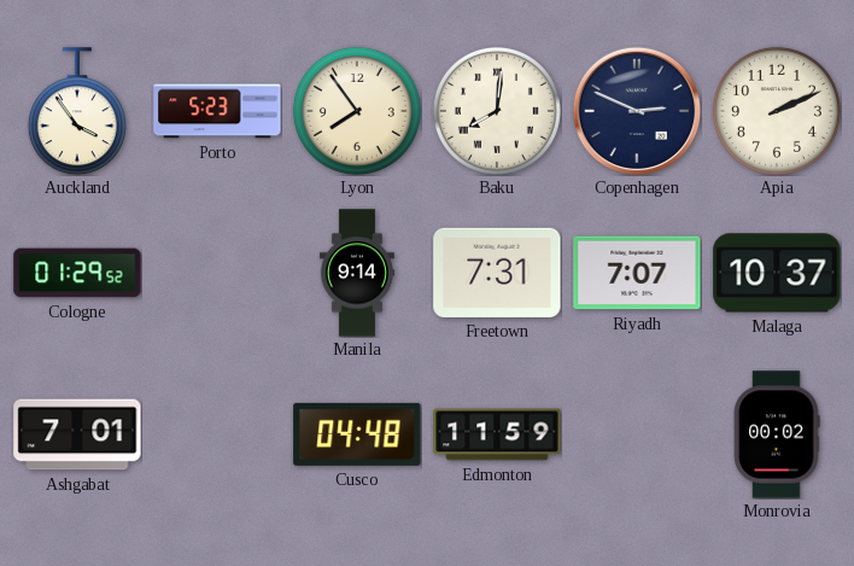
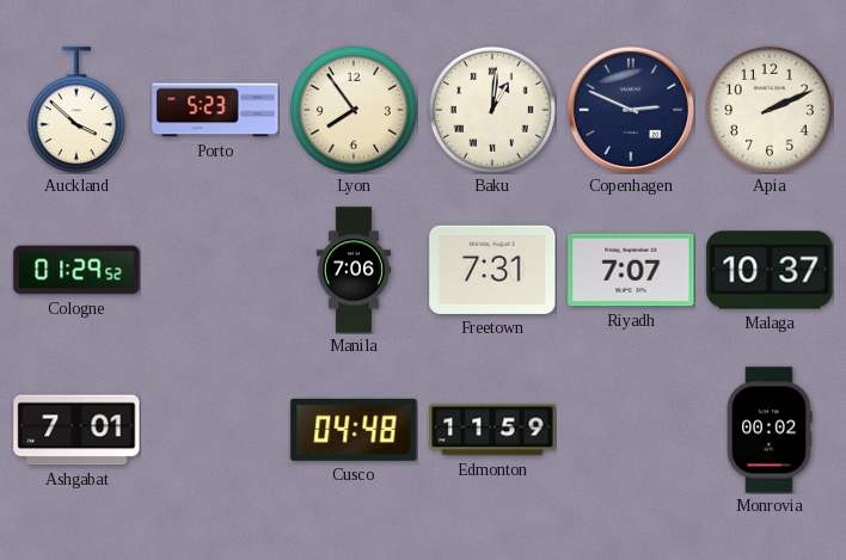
Auckland: 3:54 -> 3:52
Baku: 8:01 -> 1:01
Manila: 9:14 -> 7:06
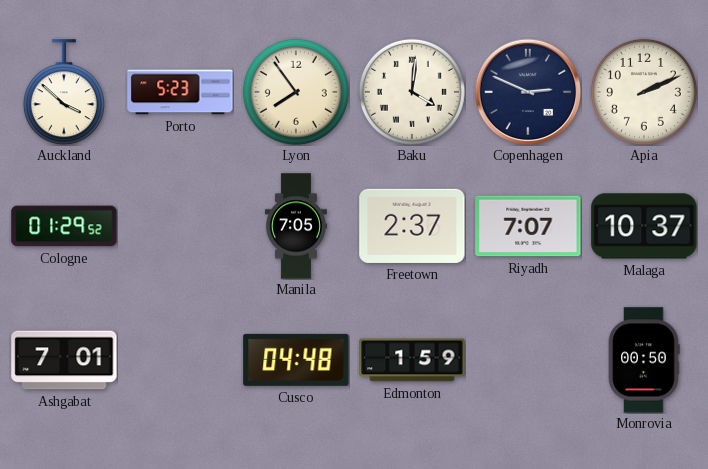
Baku: 1:01 -> 4:01
Manila: 7:06 -> 7:05
Freetown: 7:31 -> 2:37
Edmonton: 11:59 -> 1:59
Monrovia: 00:02 -> 00:50
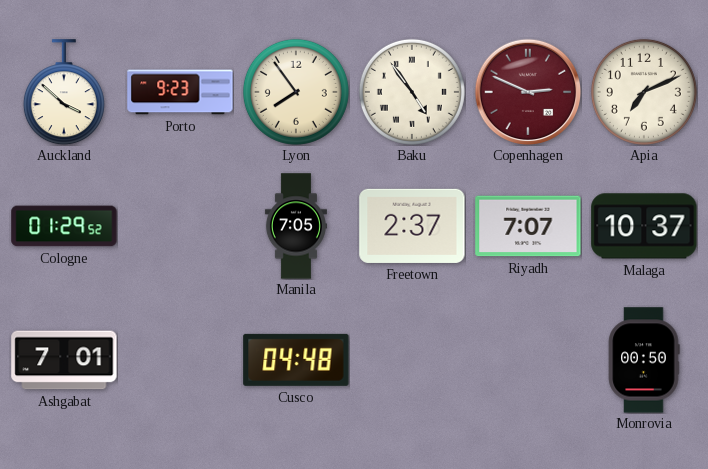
Porto: 5:23 -> 9:23
Baku: 4:01 -> 4:54
Copenhagen dial: navy -> burgundy
Apia: 2:11 -> 7:11
Edmonton: 1:59 -> none
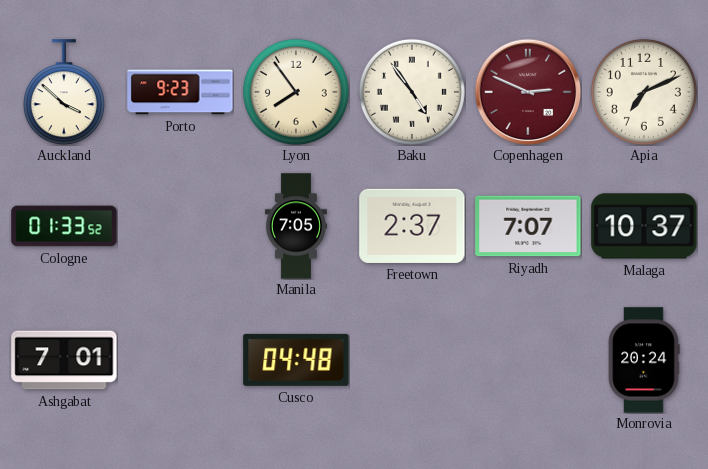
Cologne: 01:29 -> 01:33
Monrovia: 00:50 -> 20:24
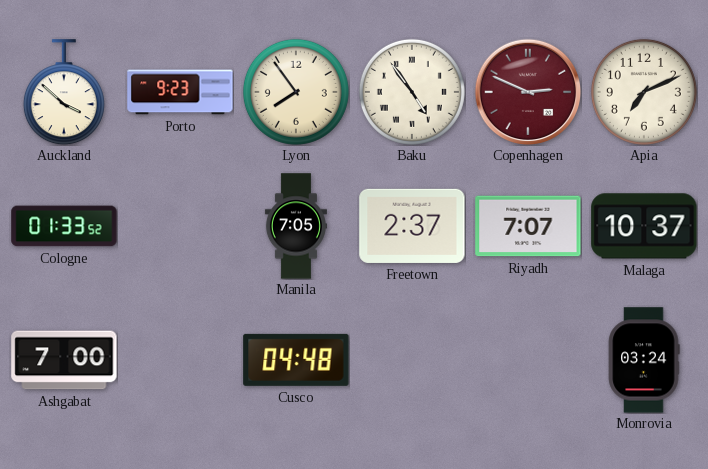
Ashgabat: 7:01 -> 7:00
Monrovia: 20:24 -> 03:24
